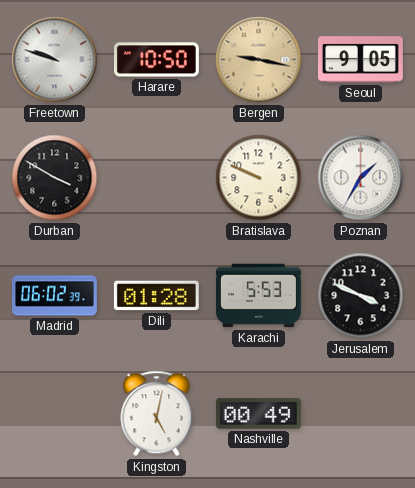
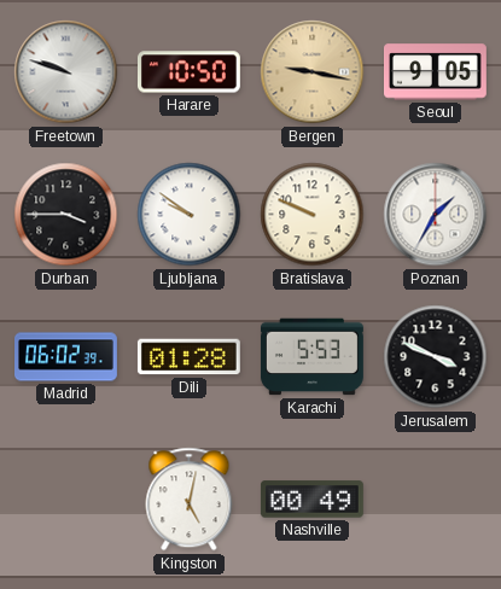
Durban: 3:50 -> 3:45
Ljubljana: none -> 9:51
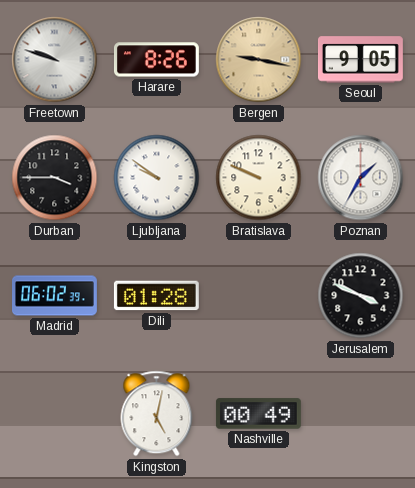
Harare: 10:50 -> 8:26
Karachi: 5:53 -> none
